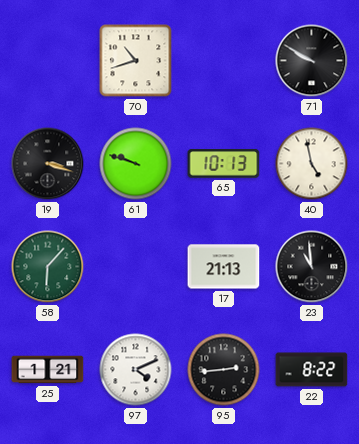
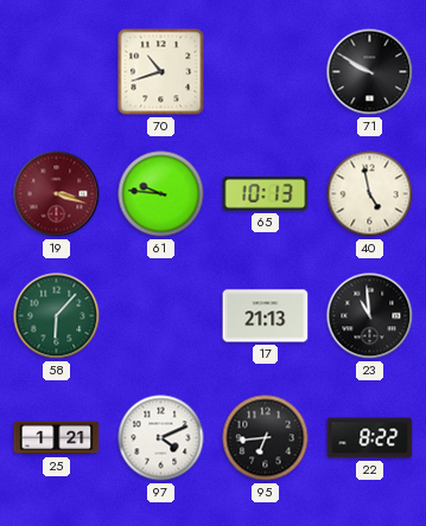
19 dial: black -> burgundy
61: 9:48 -> 9:46
95: 2:44 -> 6:44
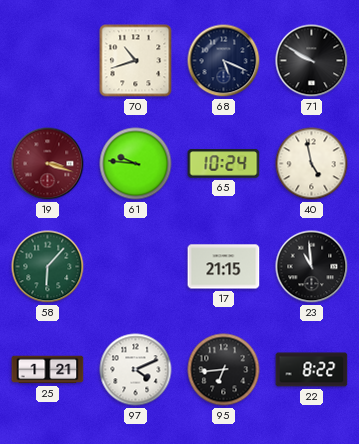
68: none -> 5:19
65: 10:13 -> 10:24
17: 21:13 -> 21:15
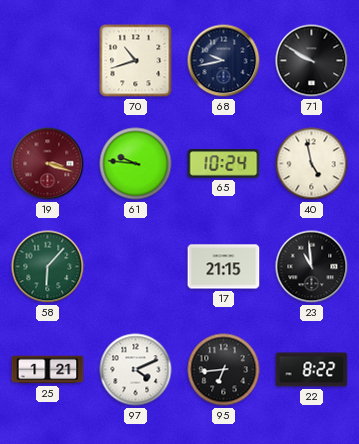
68: 5:19 -> 9:43
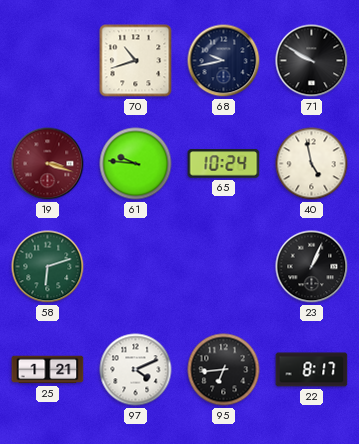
58: 6:07 -> 6:12
17: 21:15 -> none
23: 10:59 -> 1:04
22: 8:22 -> 8:17
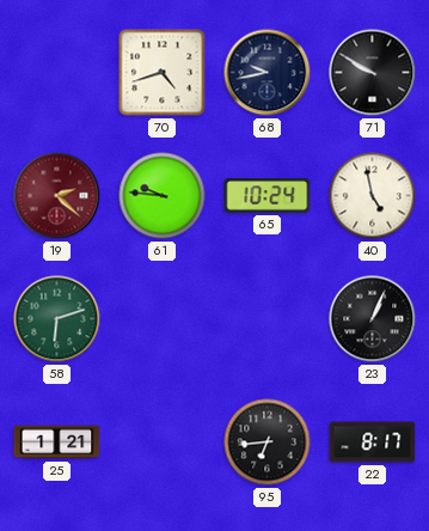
70: 10:42 -> 4:42
19: 3:18 -> 2:22
97: 4:11 -> none
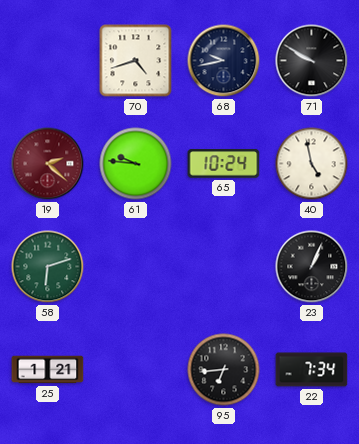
22: 8:17 -> 7:34
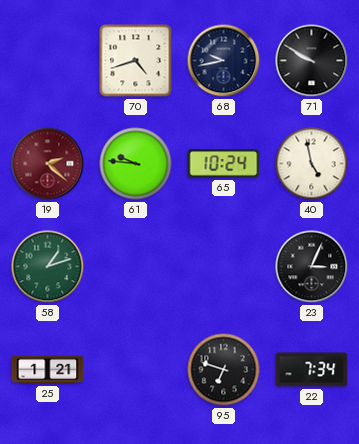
58: 6:12 -> 1:12
23: 1:04 -> 3:04
95: 6:44 -> 6:48
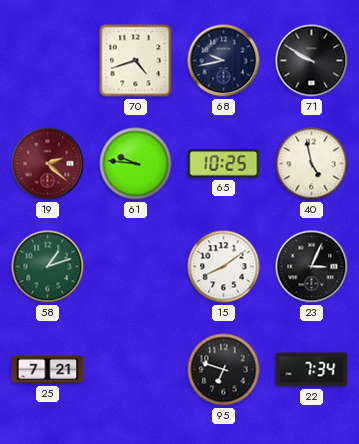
65: 10:24 -> 10:25
15: none -> 8:09
25: 1:21 -> 7:21
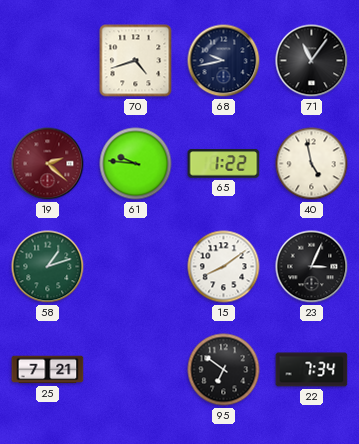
71: 9:50 -> 11:06
65: 10:25 -> 1:22
95: 6:48 -> 6:51
